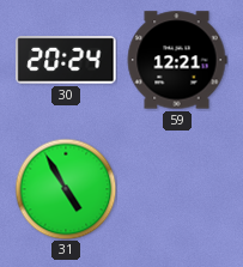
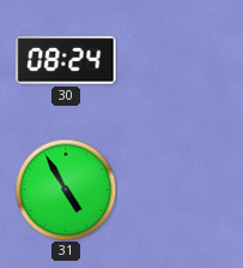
30: 20:24 -> 08:24
59: 12:21 -> none
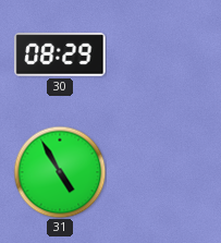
30: 08:24 -> 08:29
